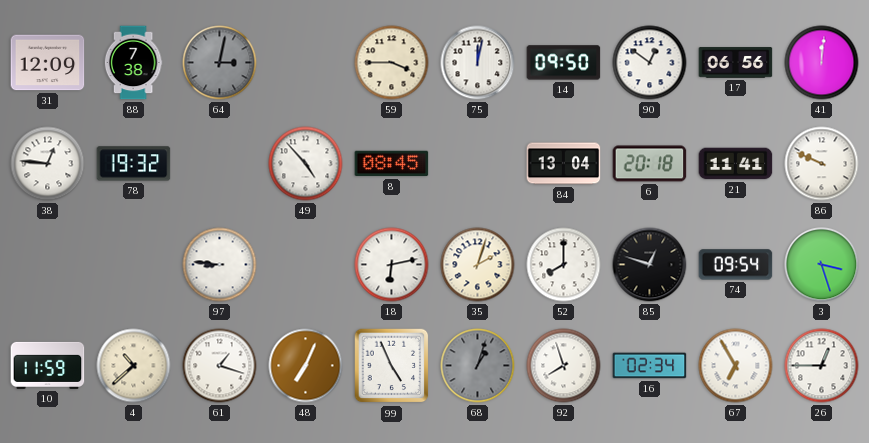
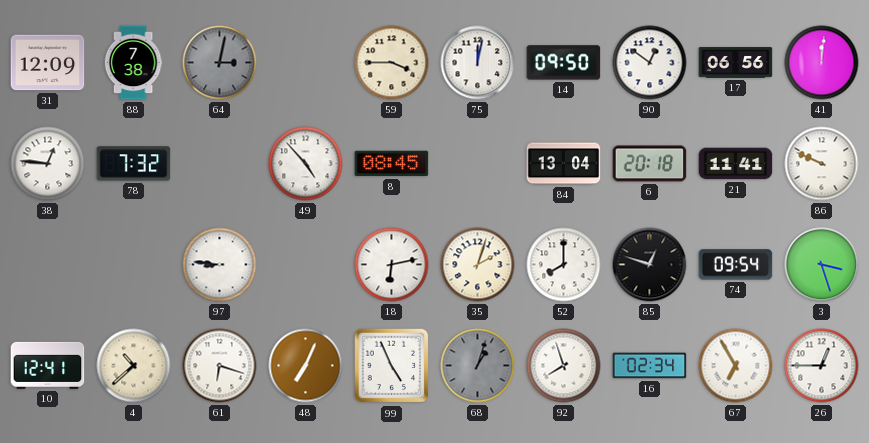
78: 19:32 -> 7:32
10: 11:59 -> 12:41
61: 1:18 -> 6:18
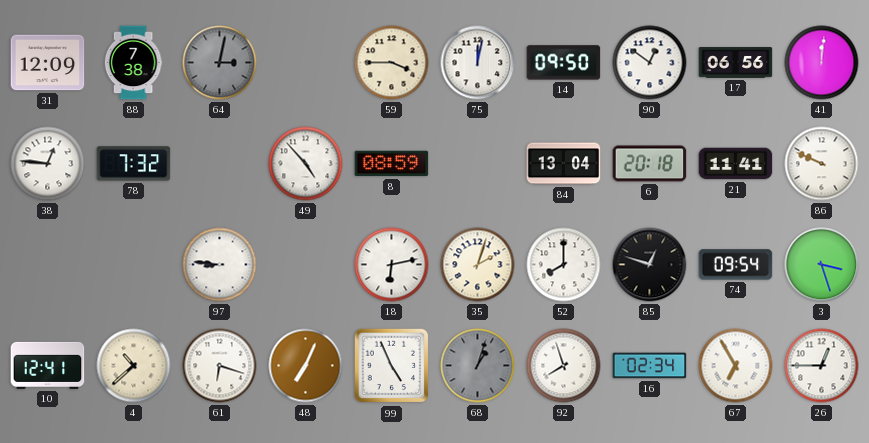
8: 08:45 -> 08:59
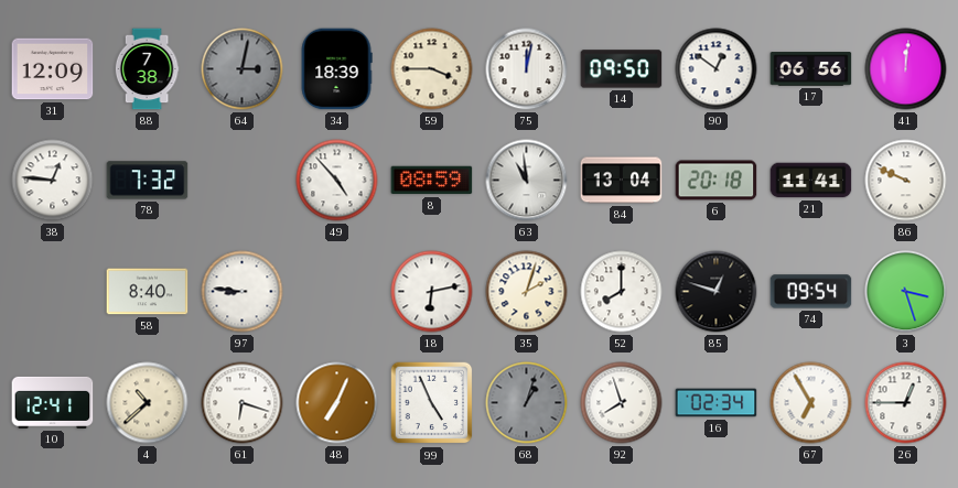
34: none -> 18:39
63: none -> 10:59
58: none -> 8:40
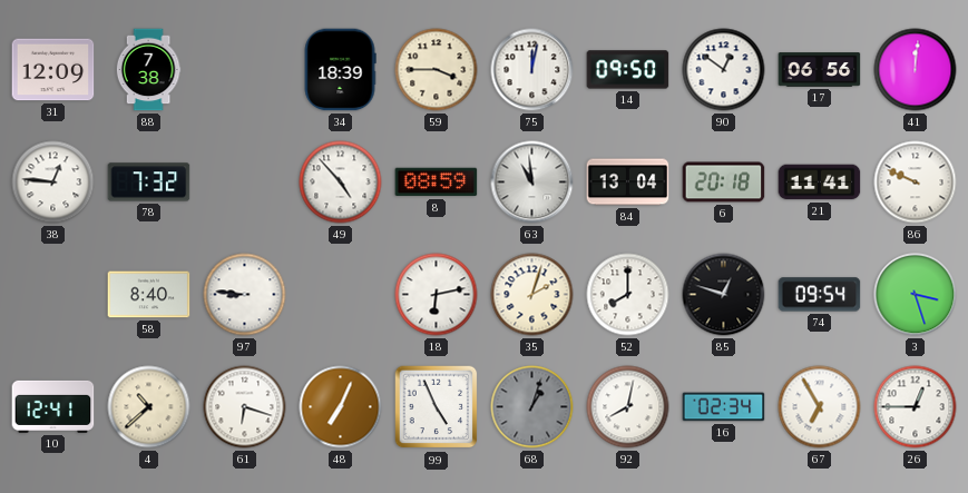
64: 3:02 -> none
92: 7:57 -> 8:02
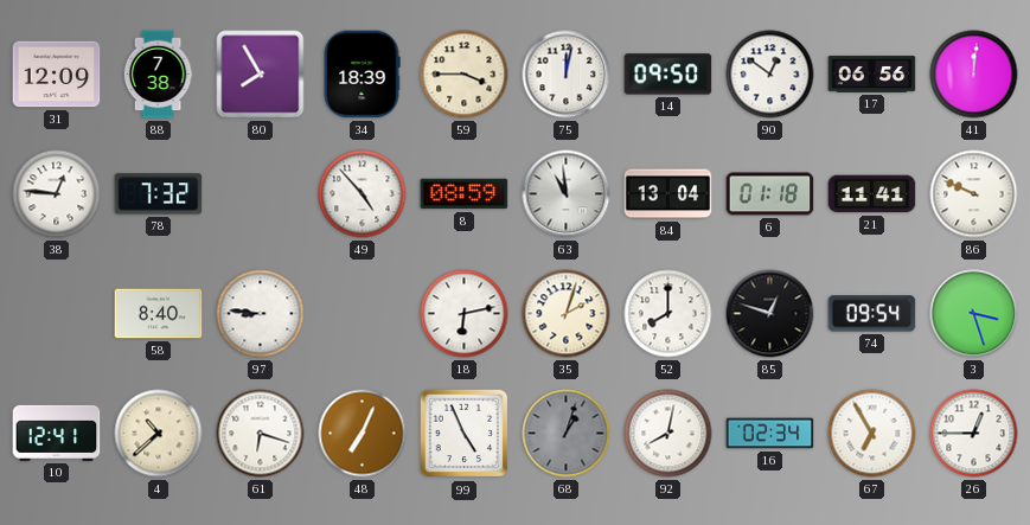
80: none -> 7:55
6: 20:18 -> 01:18
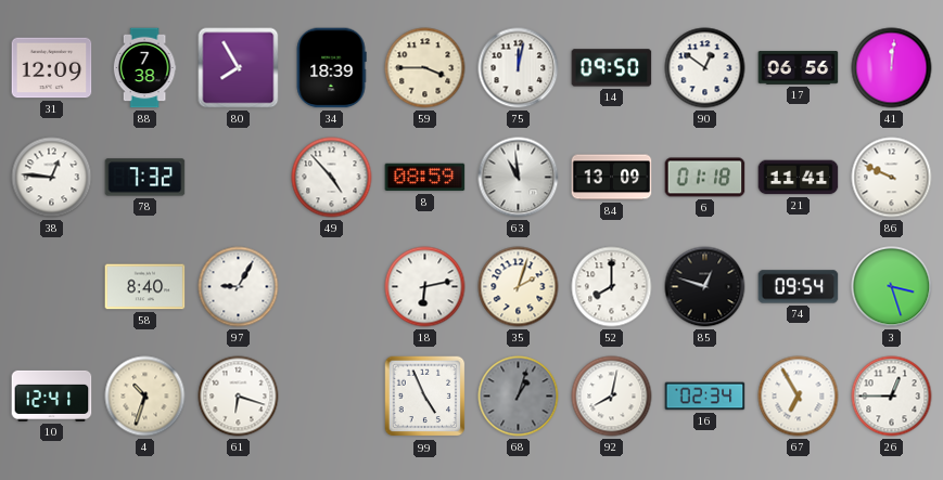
84: 13:04 -> 13:09
97: 8:46 -> 9:05
4: 10:38 -> 10:33
48: 7:04 -> none
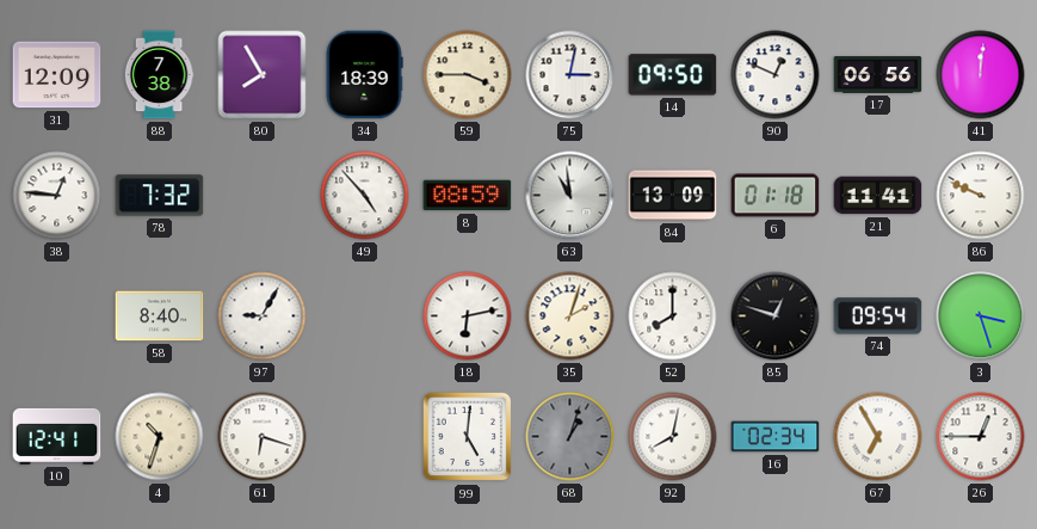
75: 12:02 -> 3:02
90: 12:51 -> 12:49
99: 4:56 -> 5:01
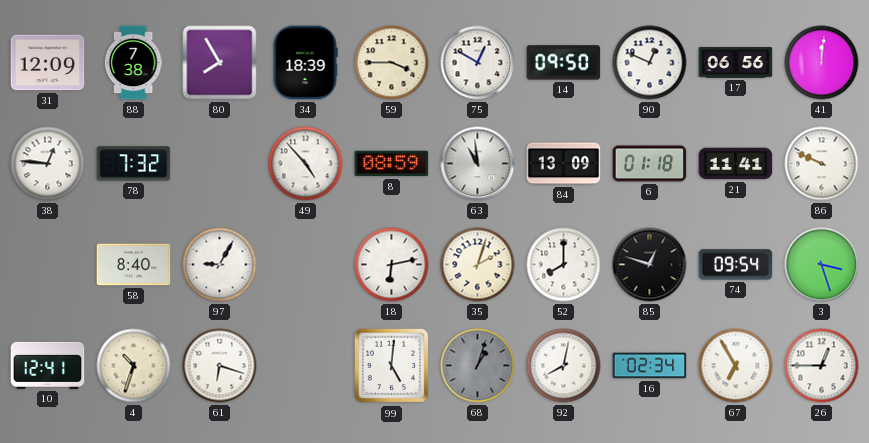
75: 3:02 -> 12:50
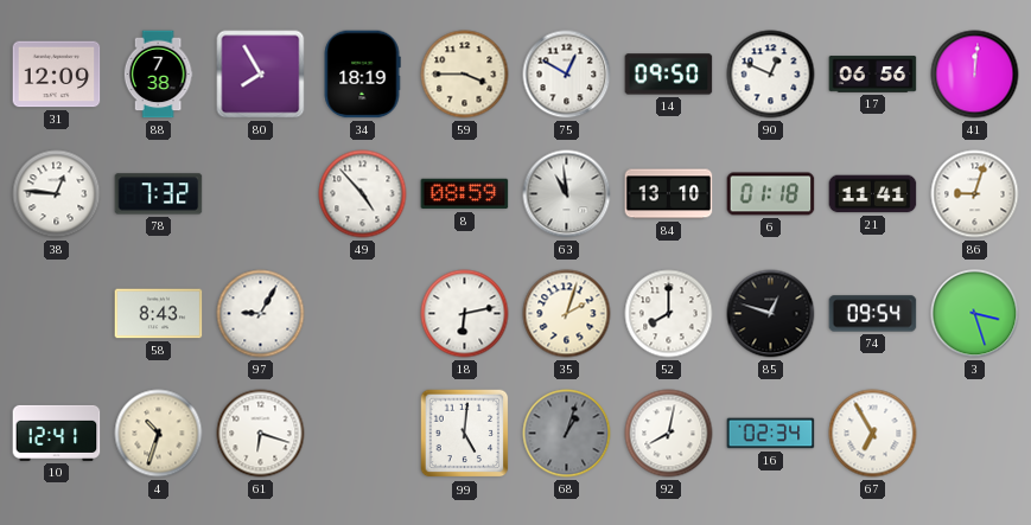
34: 18:39 -> 18:19
84: 13:09 -> 13:10
86: 9:49 -> 9:03
58: 8:40 -> 8:43
26: 12:45 -> none
